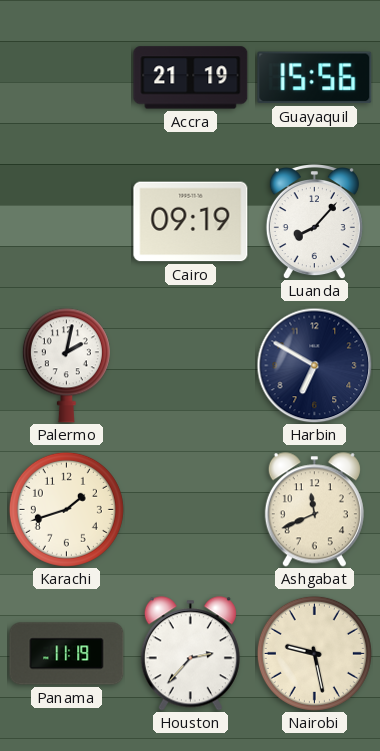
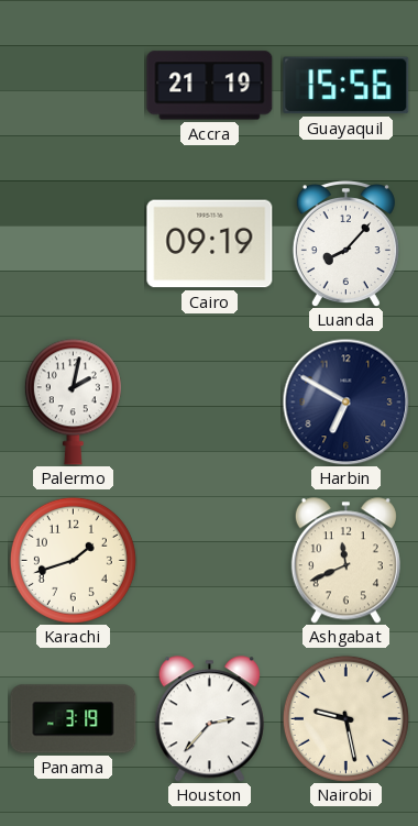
Panama: 11:19 -> 3:19
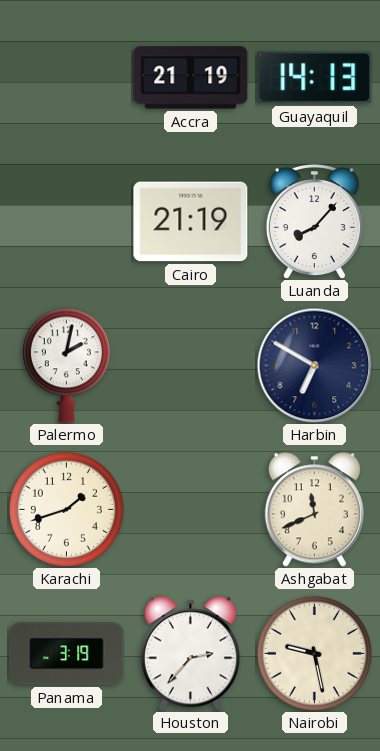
Guayaquil: 15:56 -> 14:13
Cairo: 09:19 -> 21:19
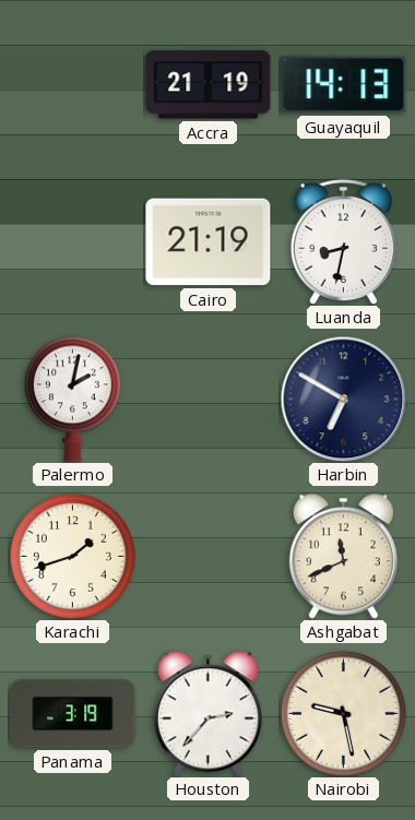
Luanda: 8:07 -> 8:32
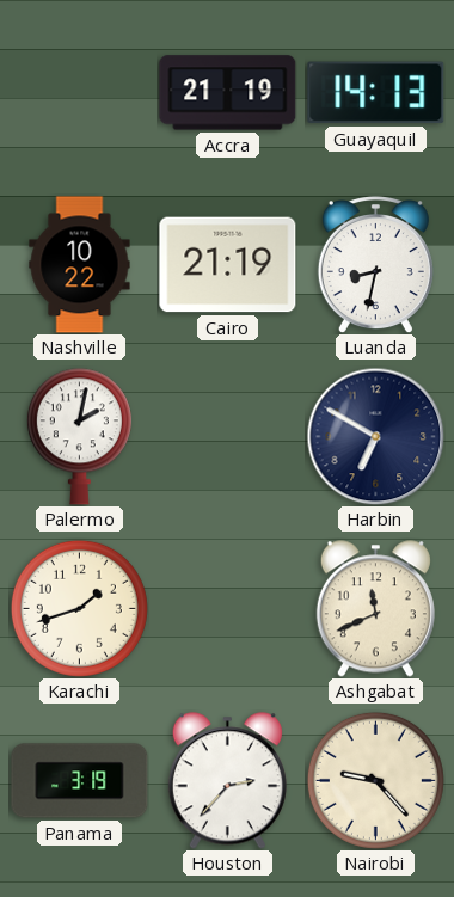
Nashville: none -> 10:22
Nairobi: 9:28 -> 9:23
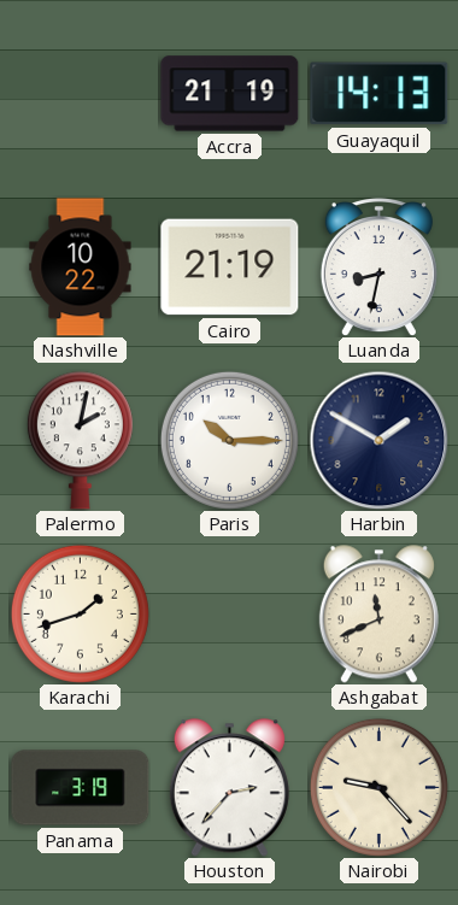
Paris: none -> 10:15
Harbin: 6:50 -> 1:50
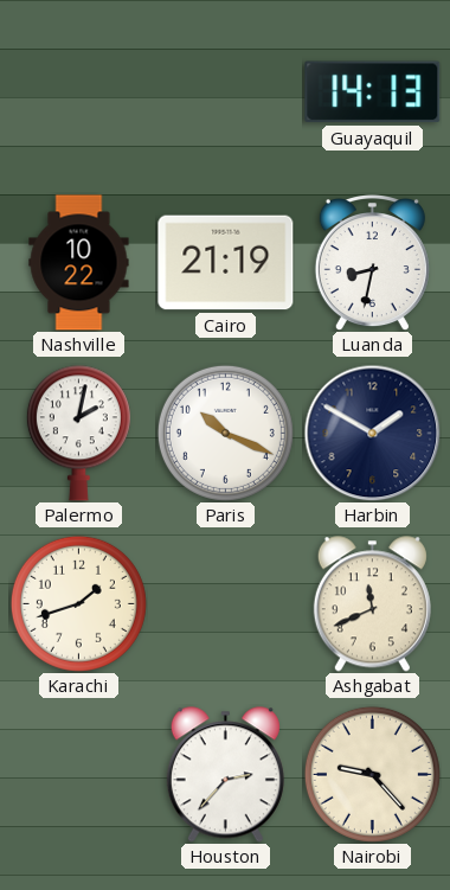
Accra: 21:19 -> none
Paris: 10:15 -> 10:19
Panama: 3:19 -> none
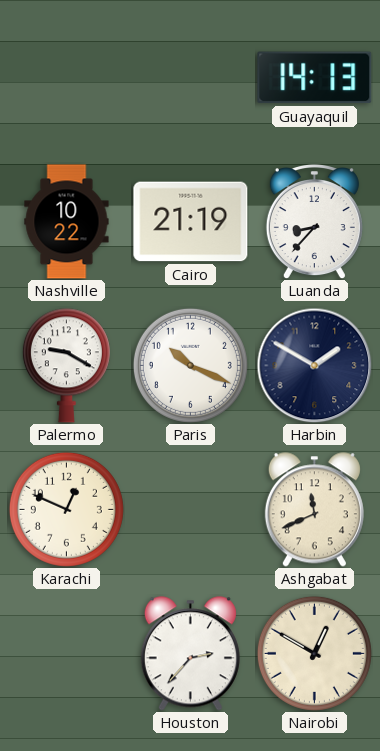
Luanda: 8:32 -> 8:37
Palermo: 2:02 -> 9:20
Karachi: 1:42 -> 12:49
Nairobi: 9:23 -> 12:50
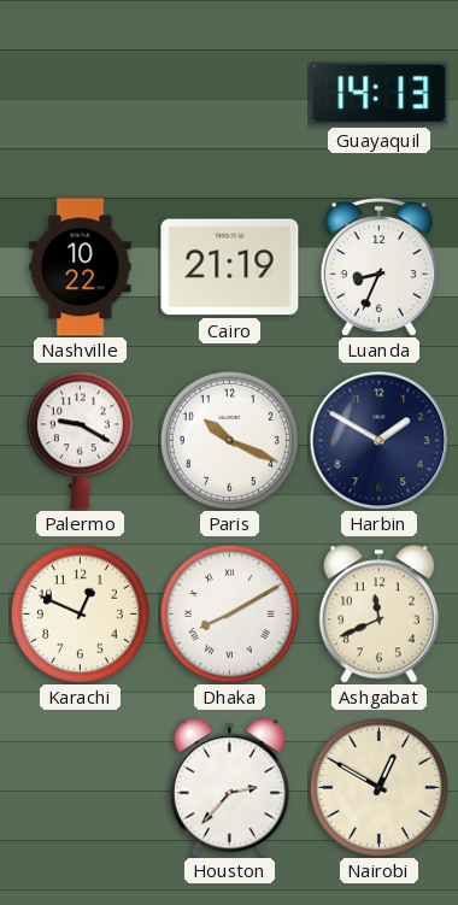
Luanda: 8:37 -> 8:34
Dhaka: none -> 8:10
